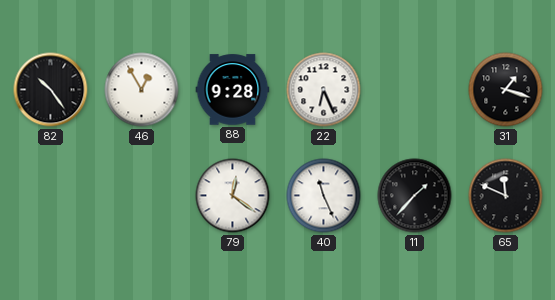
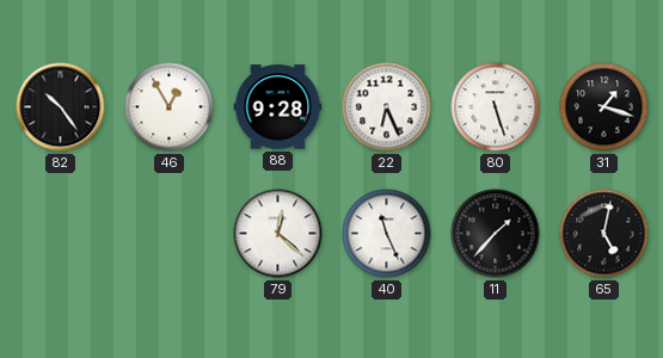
80: none -> 5:27
79: 12:21 -> 12:22
65: 11:49 -> 5:02
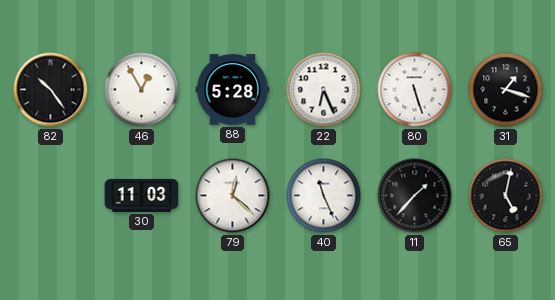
88: 9:28 -> 5:28
30: none -> 11:03
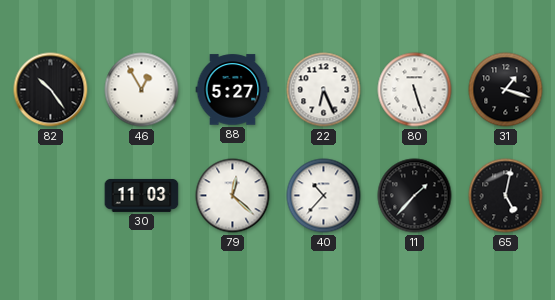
88: 5:28 -> 5:27
40: 11:26 -> 10:37
